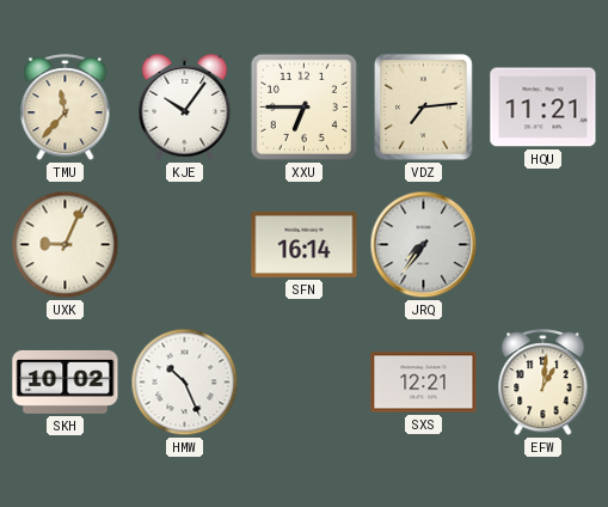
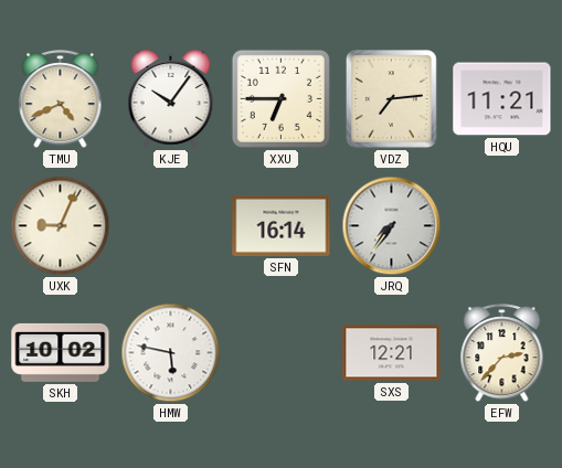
TMU: 11:37 -> 4:41
HMW: 10:26 -> 5:47
EFW: 1:01 -> 2:37
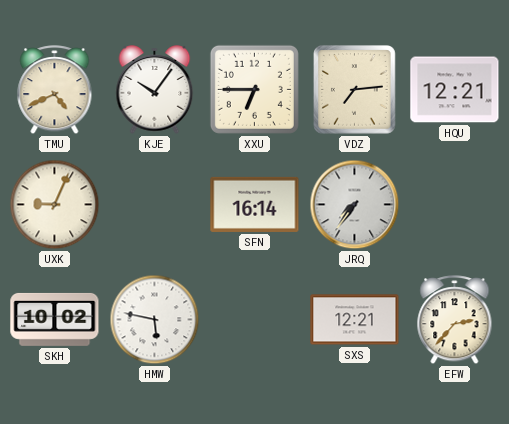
HQU: 11:21 -> 12:21
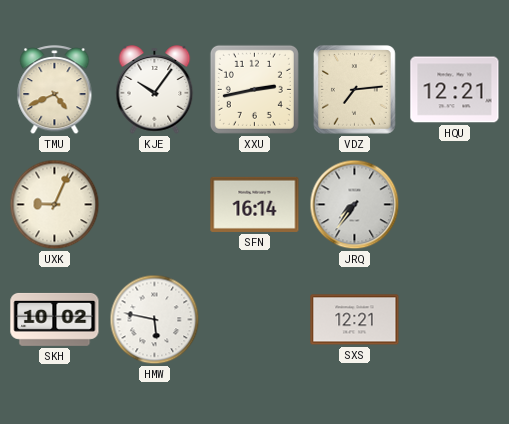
XXU: 6:45 -> 2:43
EFW: 2:37 -> none
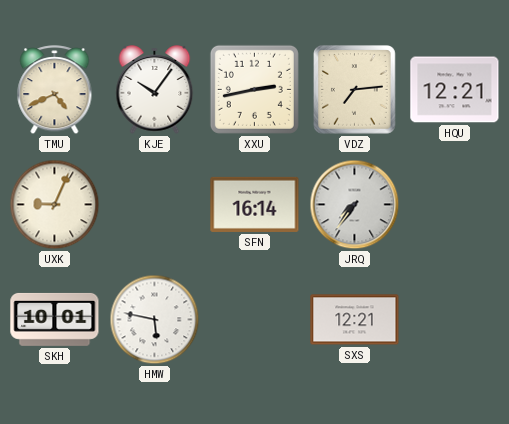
SKH: 10:02 -> 10:01
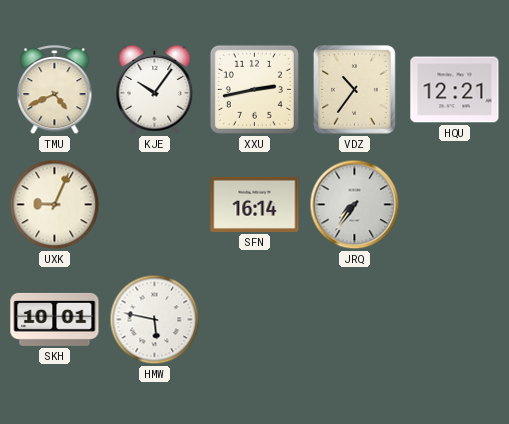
VDZ: 7:14 -> 10:36
SXS: 12:21 -> none
